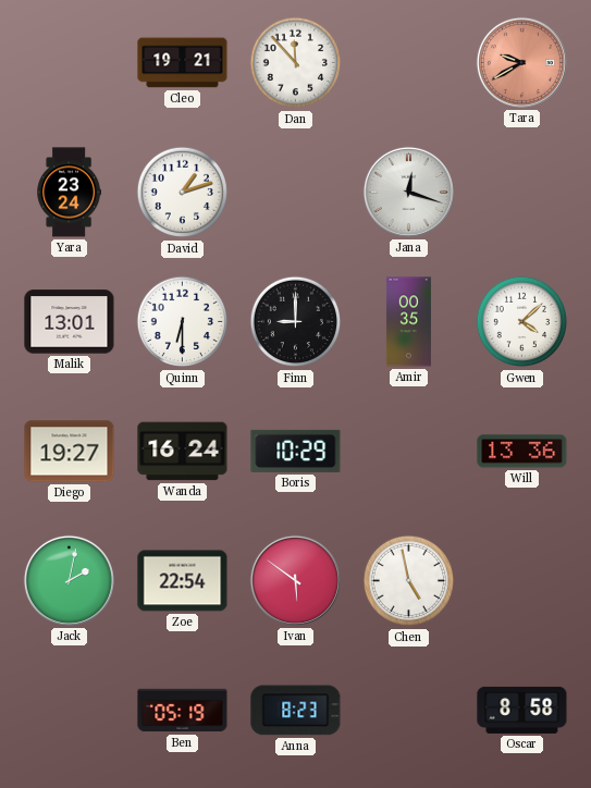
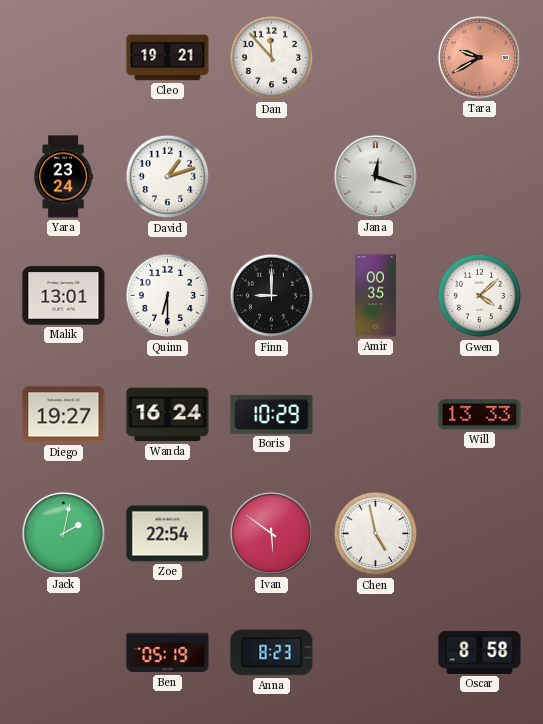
Will: 13:36 -> 13:33
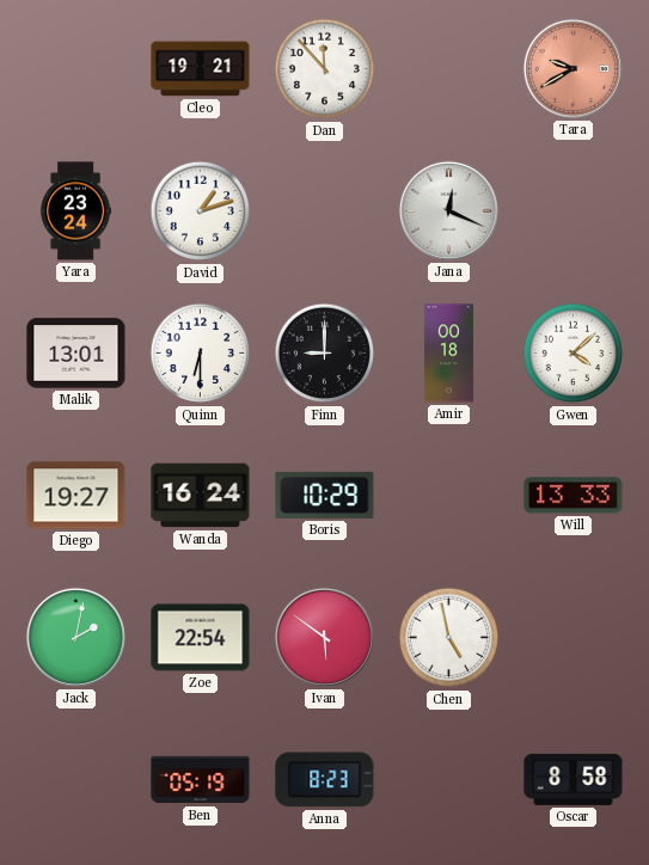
Jana: 12:18 -> 12:19
Amir: 00:35 -> 00:18
